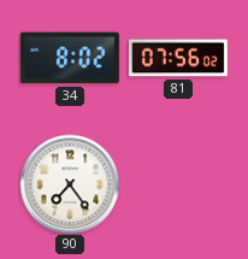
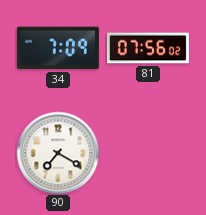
34: 8:02 -> 7:09
90: 7:24 -> 7:20
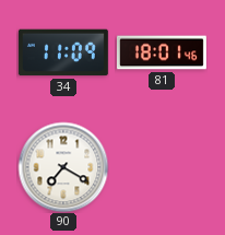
34: 7:09 -> 11:09
81: 07:56 -> 18:01
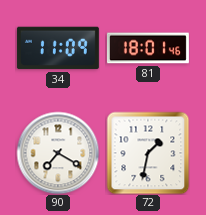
72: none -> 1:32
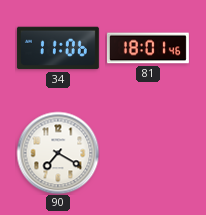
34: 11:09 -> 11:06
72: 1:32 -> none
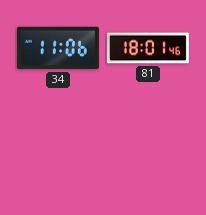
90: 7:20 -> none
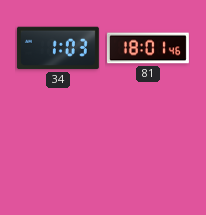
34: 11:06 -> 1:03
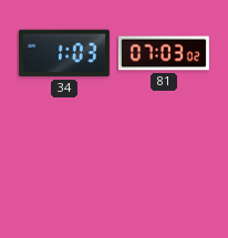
81: 18:01 -> 07:03
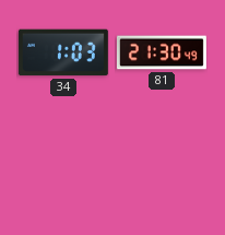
81: 07:03 -> 21:30
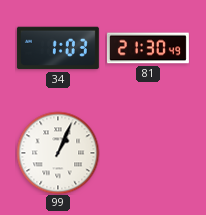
99: none -> 1:04
